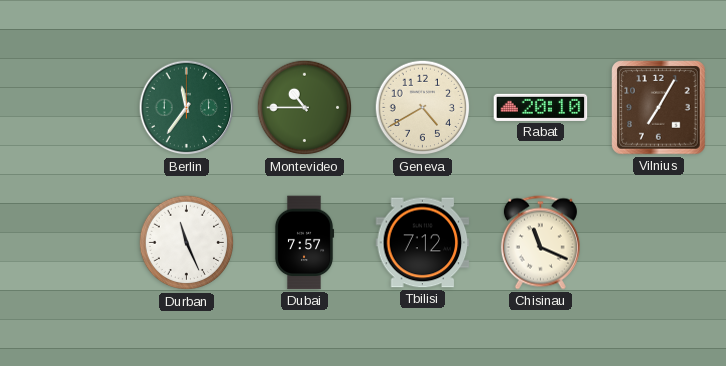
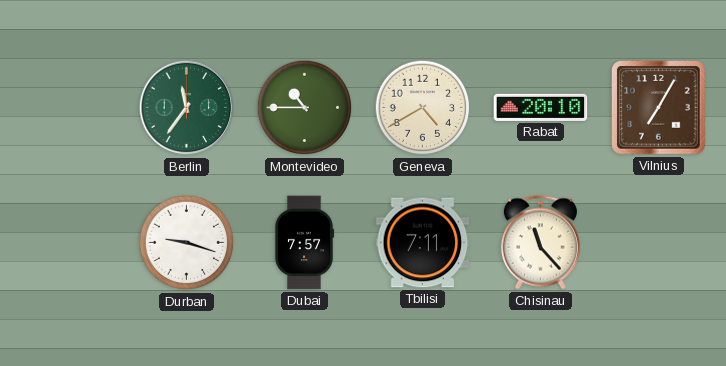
Durban: 11:26 -> 9:18
Tbilisi: 7:12 -> 7:11
Chisinau: 11:19 -> 11:23
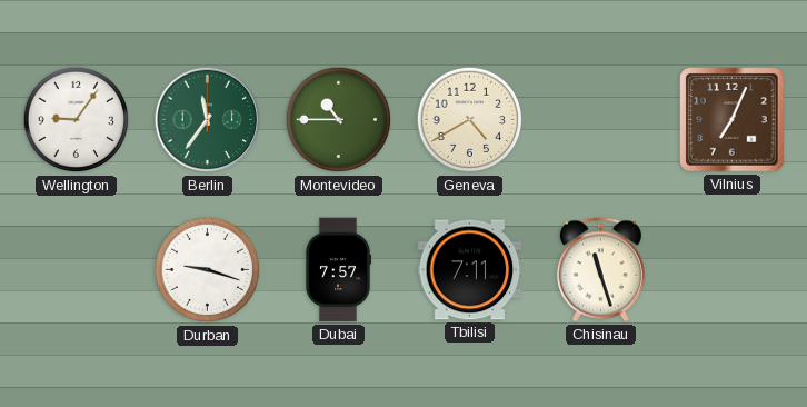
Wellington: none -> 9:06
Rabat: 20:10 -> none
Vilnius: 7:05 -> 7:04
Chisinau: 11:23 -> 11:27
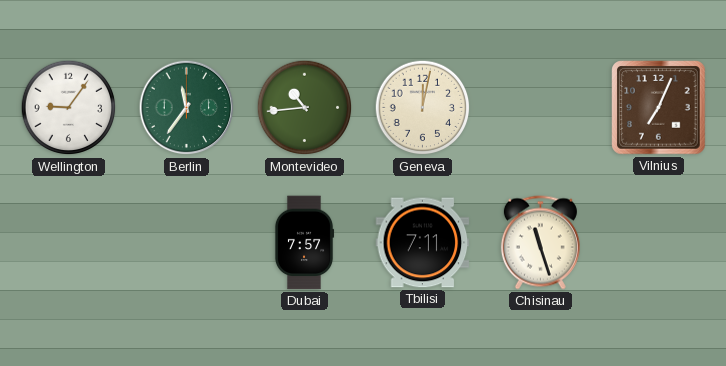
Montevideo: 10:45 -> 10:44
Geneva: 4:40 -> 12:02
Durban: 9:18 -> none
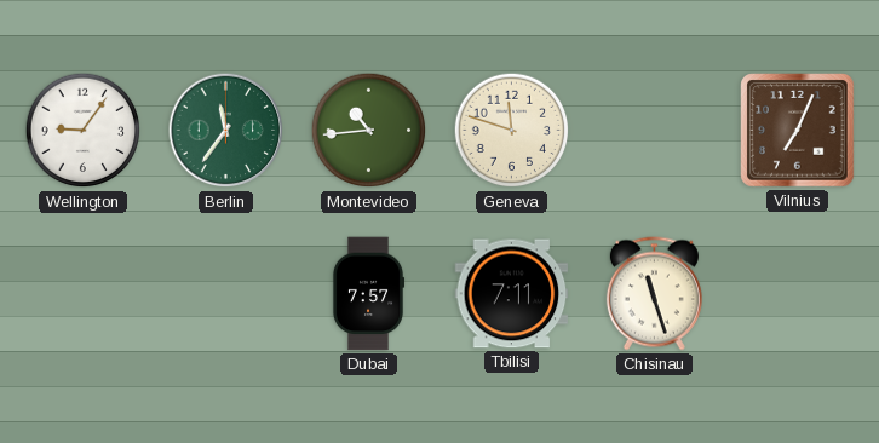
Geneva: 12:02 -> 11:48
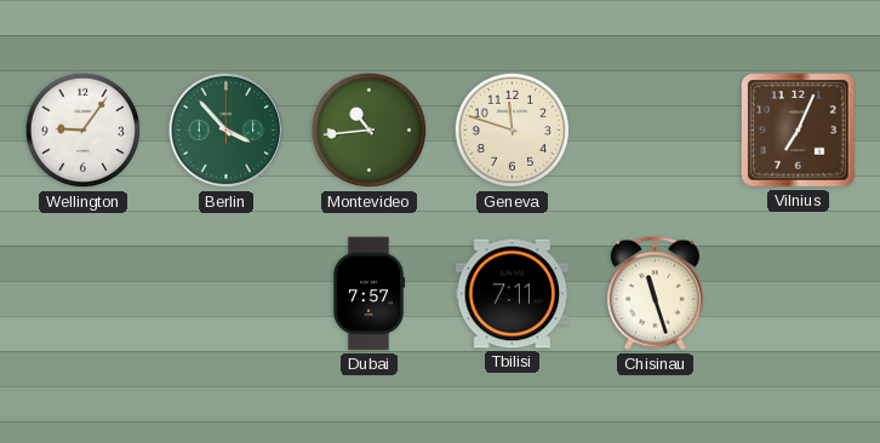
Berlin: 11:36 -> 3:53
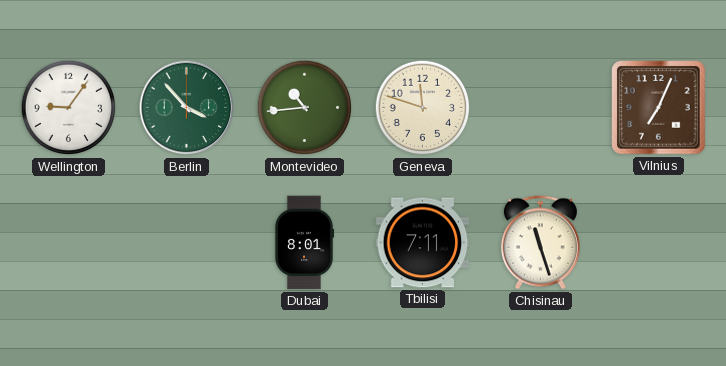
Dubai: 7:57 -> 8:01
